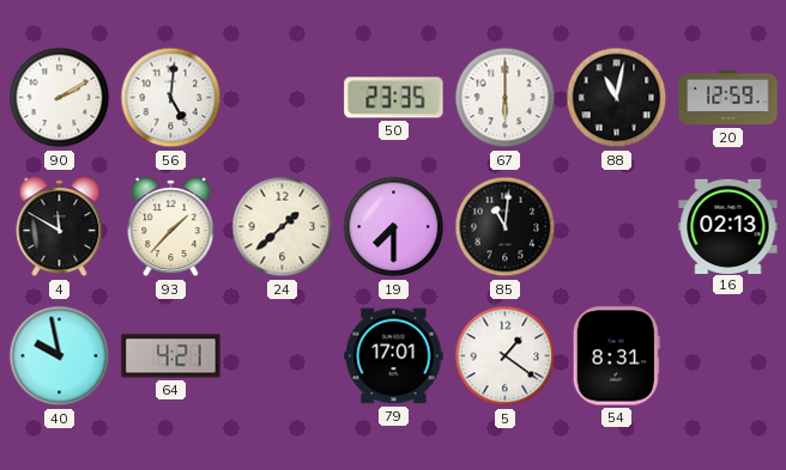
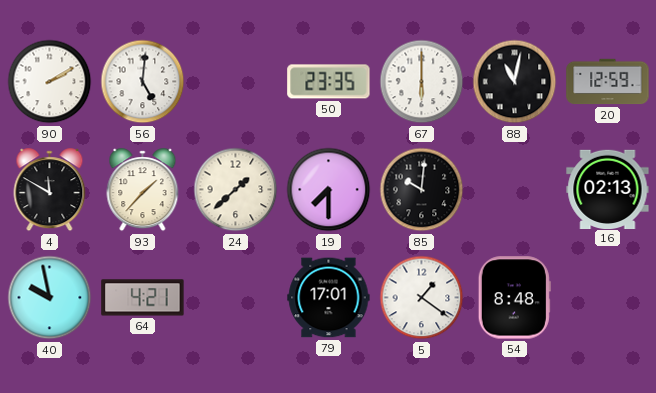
85: 11:01 -> 10:01
54: 8:31 -> 8:48
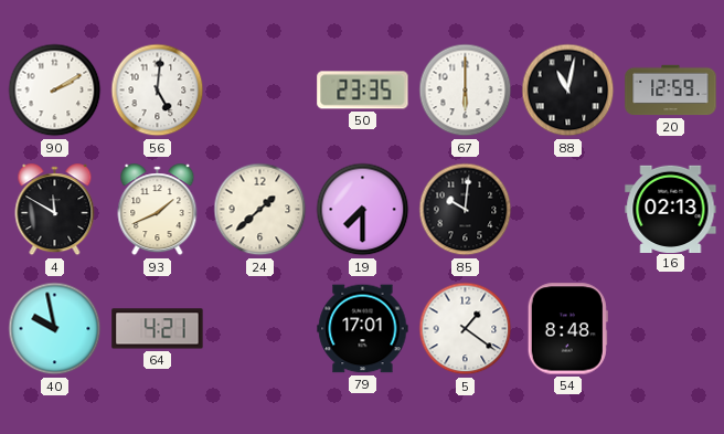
93: 1:37 -> 1:41
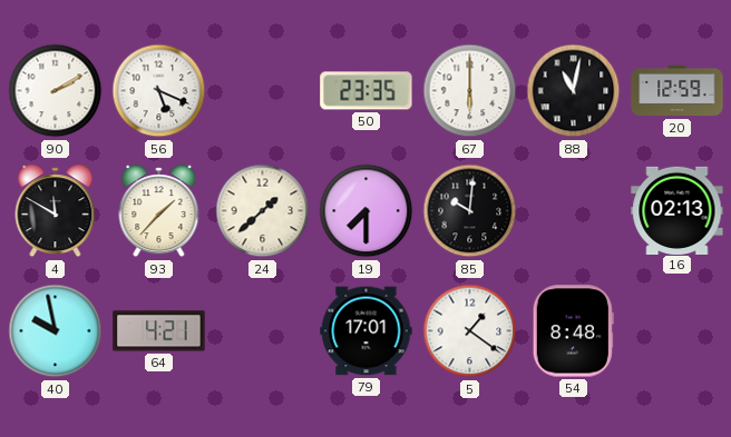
56: 5:01 -> 5:19
93: 1:41 -> 1:37
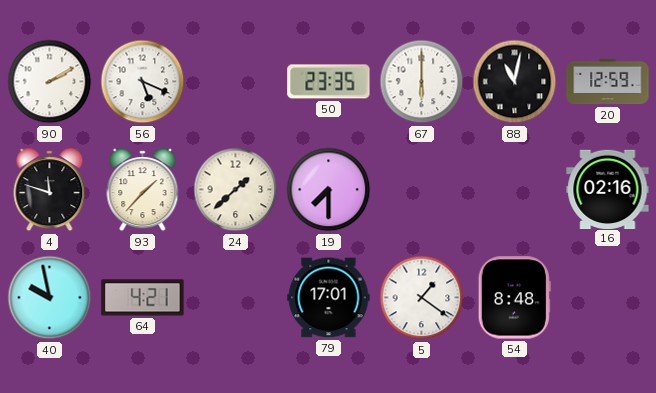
4: 11:50 -> 11:48
85: 10:01 -> none
16: 02:13 -> 02:16
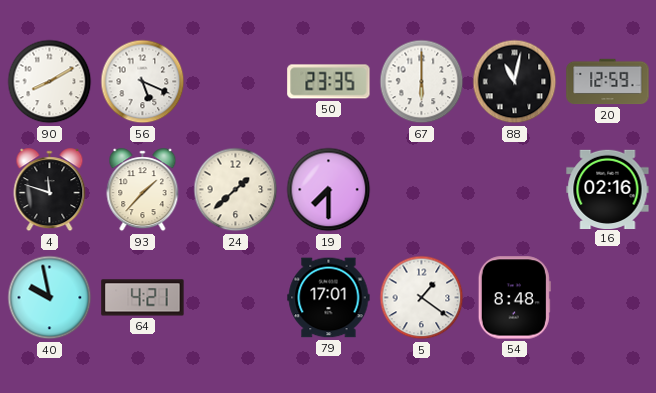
90: 2:10 -> 8:10
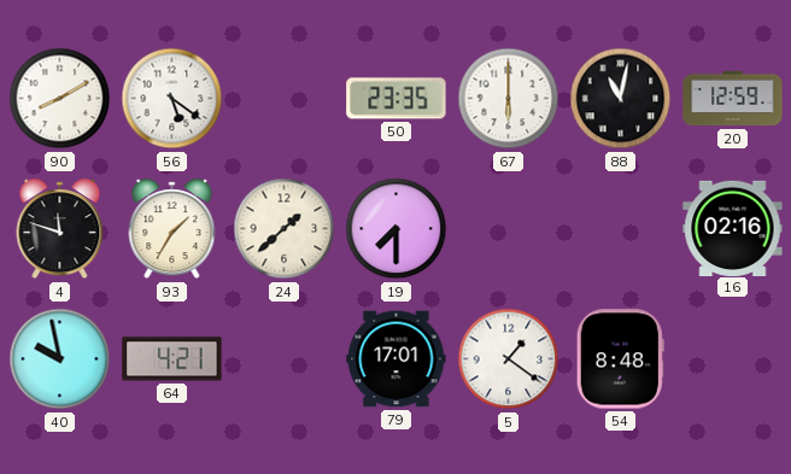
56: 5:19 -> 5:21
93: 1:37 -> 1:35
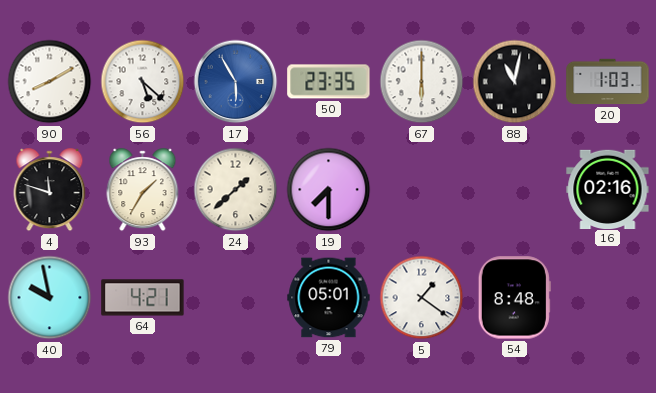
56: 5:21 -> 5:22
17: none -> 5:55
20: 12:59 -> 1:03
79: 17:01 -> 05:01
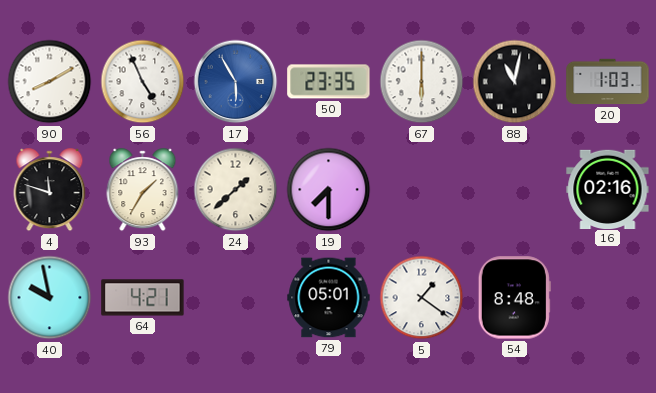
56: 5:22 -> 4:56
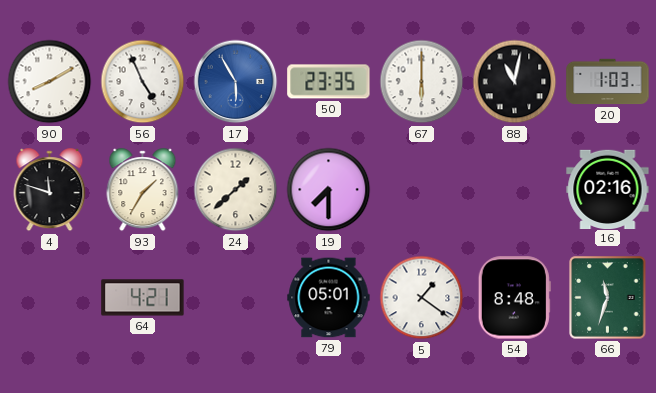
40: 9:58 -> none
66: none -> 11:33
